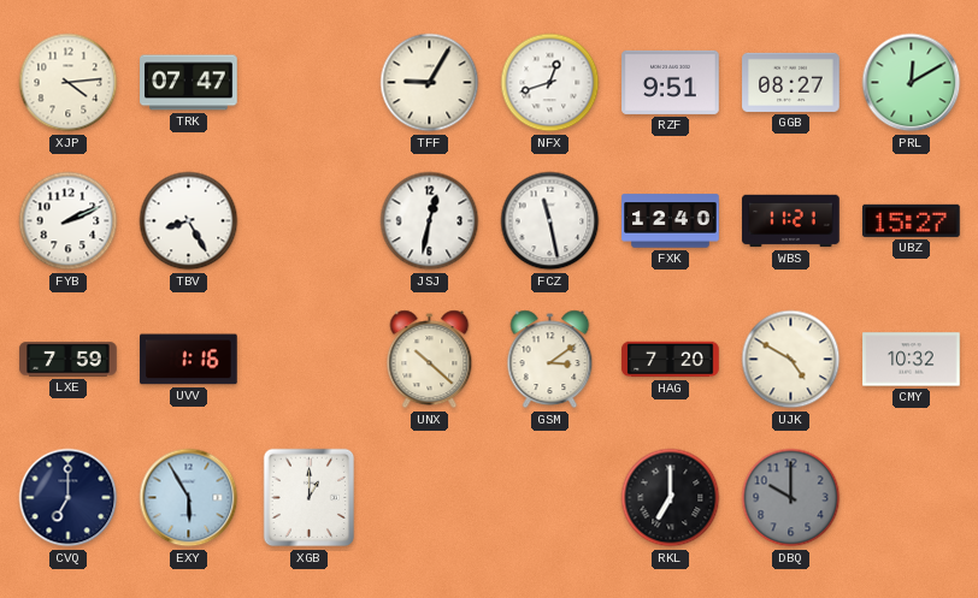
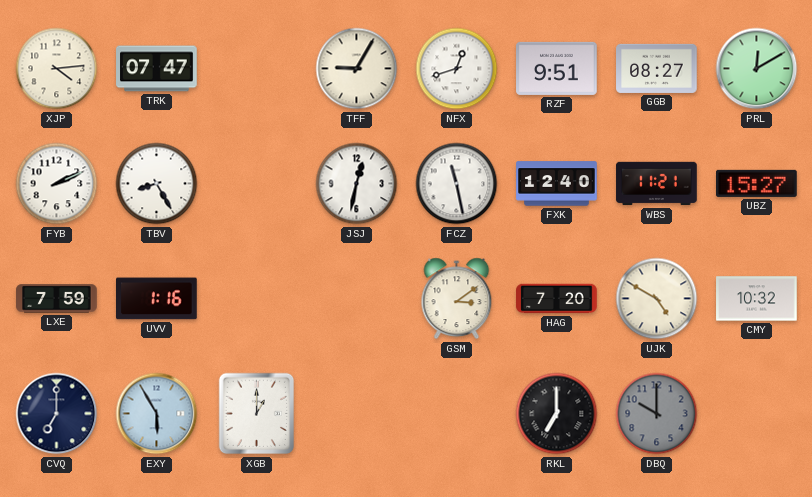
UNX: 10:22 -> none
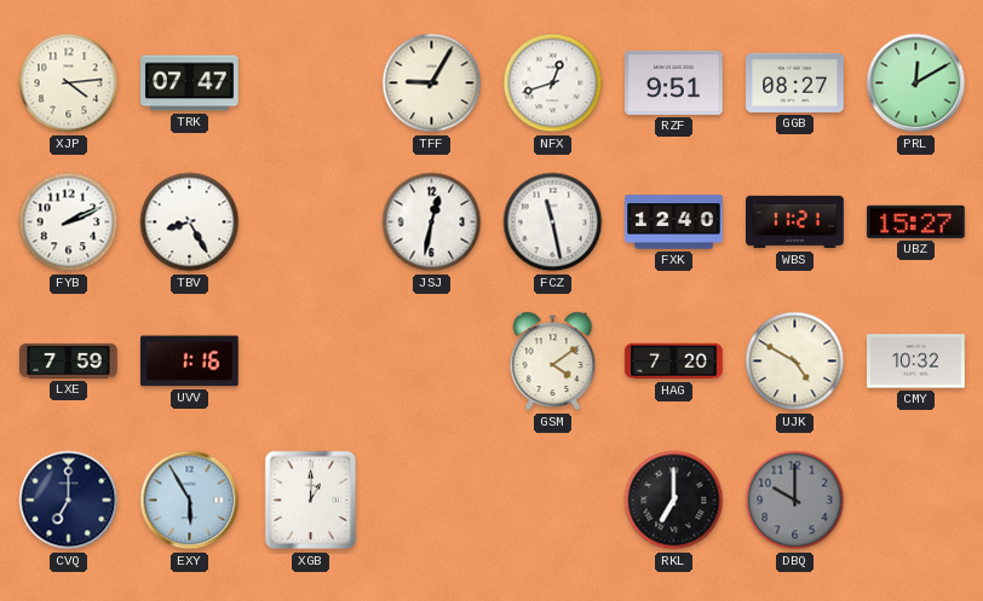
GSM: 3:09 -> 4:09
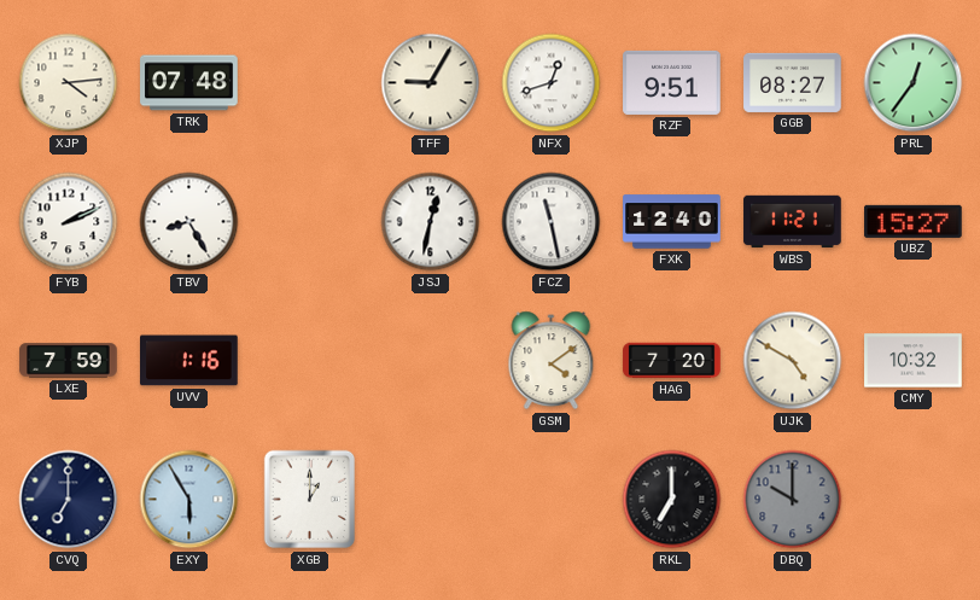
TRK: 07:47 -> 07:48
PRL: 12:10 -> 12:36
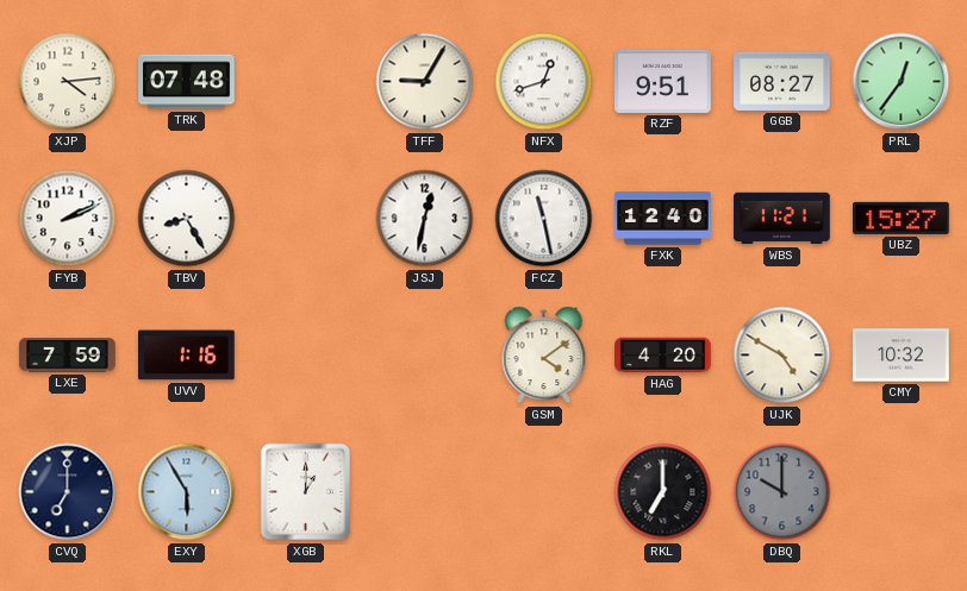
HAG: 7:20 -> 4:20
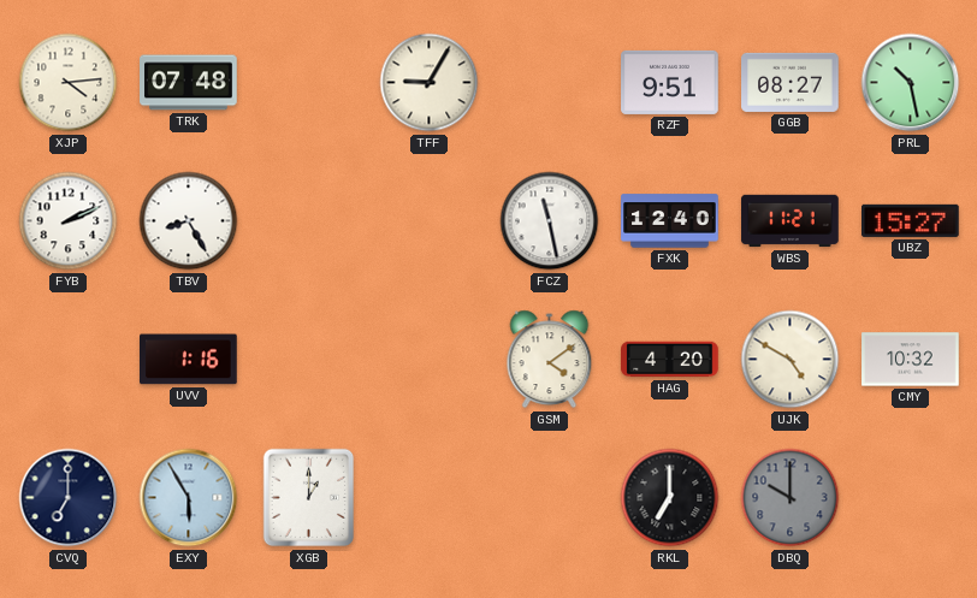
NFX: 12:42 -> none
PRL: 12:36 -> 10:28
JSJ: 12:32 -> none
LXE: 7:59 -> none
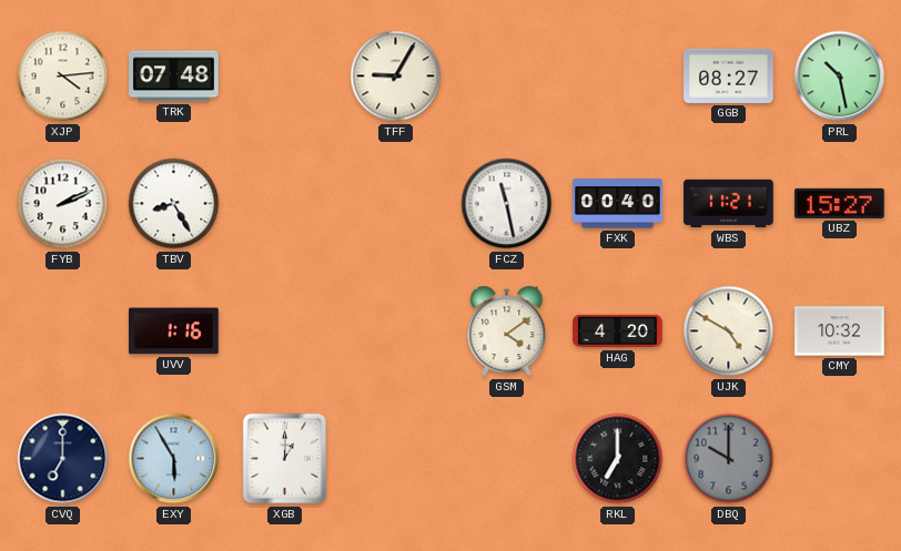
RZF: 9:51 -> none
FXK: 12:40 -> 00:40
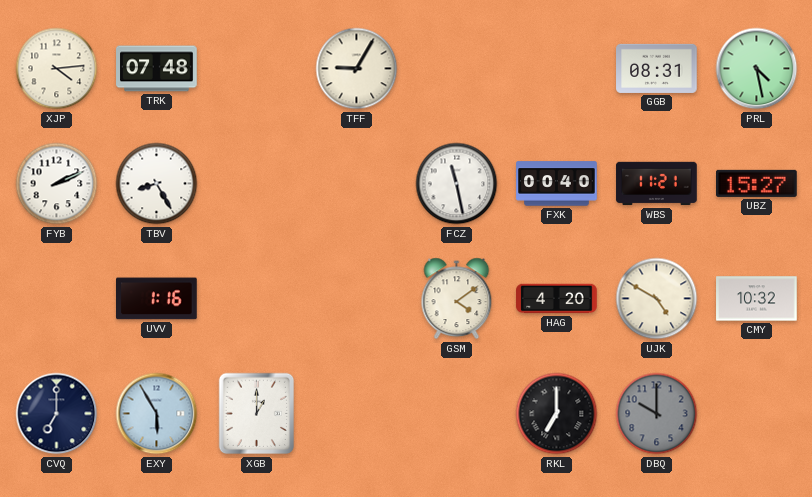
GGB: 08:27 -> 08:31
PRL: 10:28 -> 4:28
